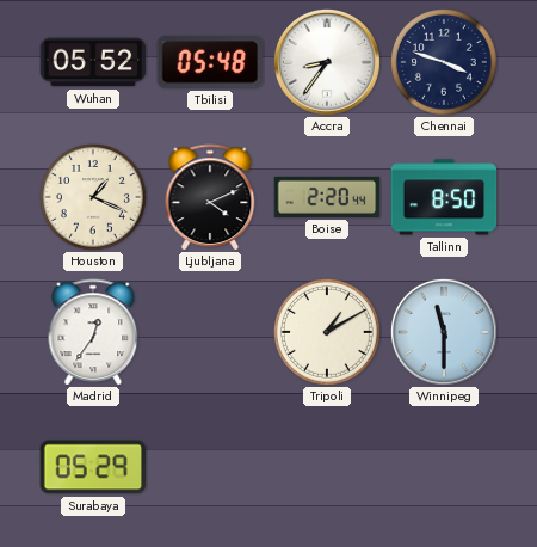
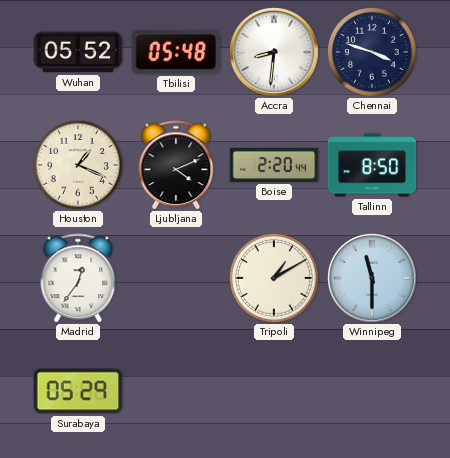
Accra: 8:36 -> 8:31
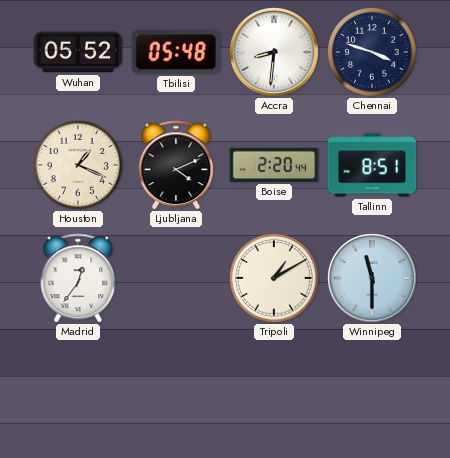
Tallinn: 8:50 -> 8:51
Surabaya: 05:29 -> none
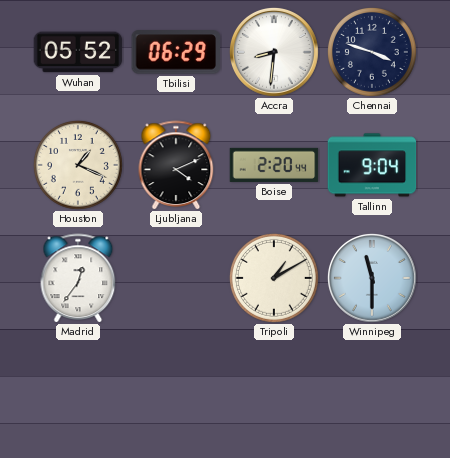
Tbilisi: 05:48 -> 06:29
Tallinn: 8:51 -> 9:04
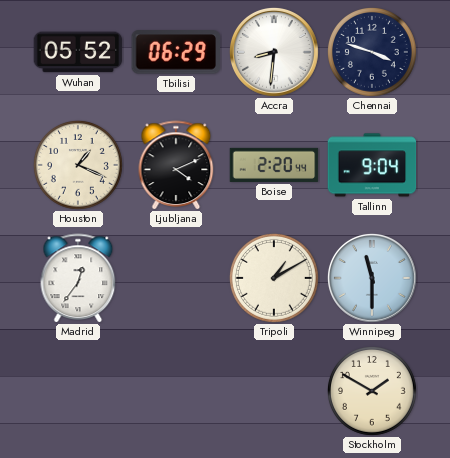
Stockholm: none -> 1:50
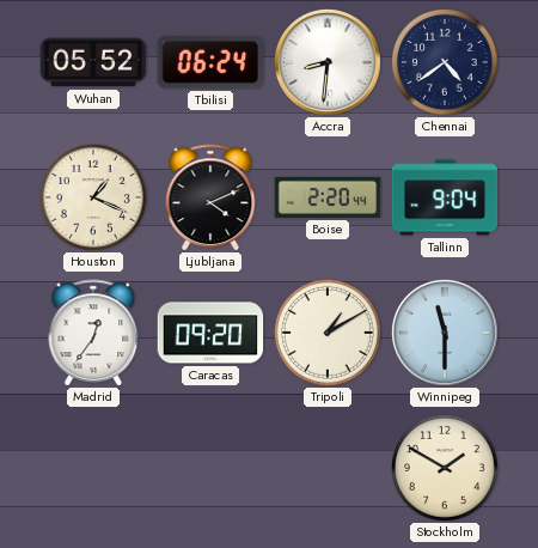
Tbilisi: 06:29 -> 06:24
Chennai: 3:48 -> 4:39
Caracas: none -> 09:20
